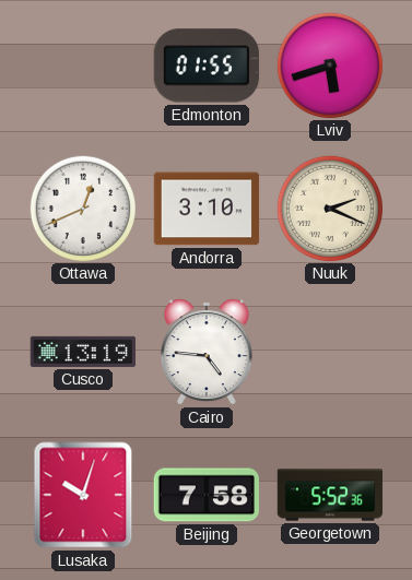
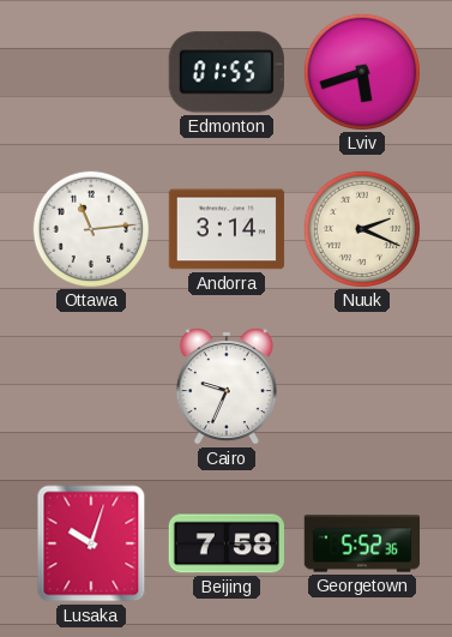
Ottawa: 12:41 -> 11:14
Andorra: 3:10 -> 3:14
Cusco: 13:19 -> none
Cairo: 4:46 -> 9:34
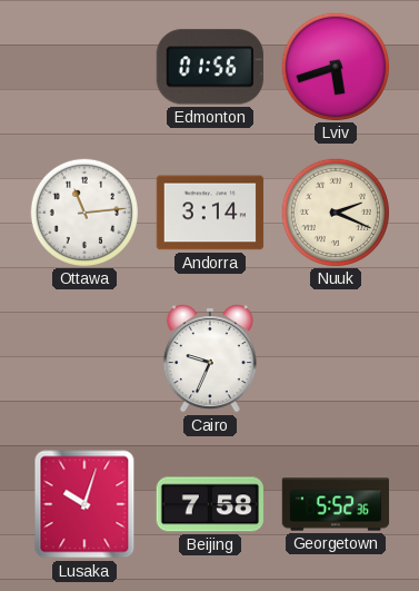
Edmonton: 01:55 -> 01:56
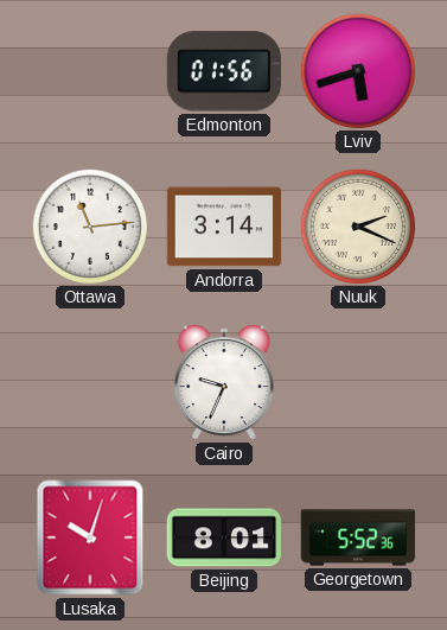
Beijing: 7:58 -> 8:01
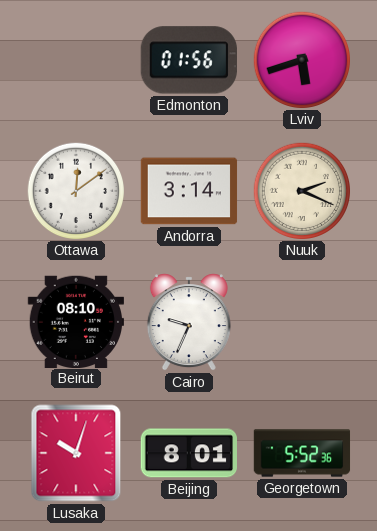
Ottawa: 11:14 -> 12:09
Beirut: none -> 08:10
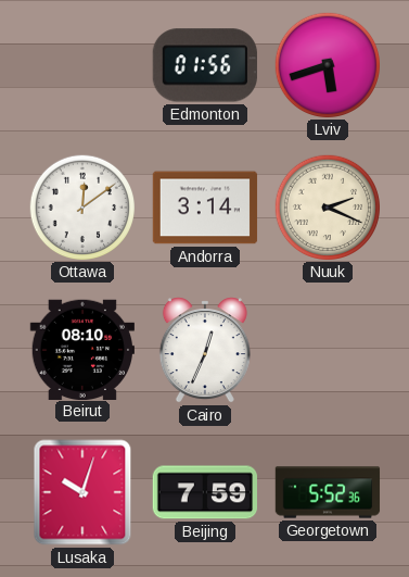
Cairo: 9:34 -> 12:34
Beijing: 8:01 -> 7:59
